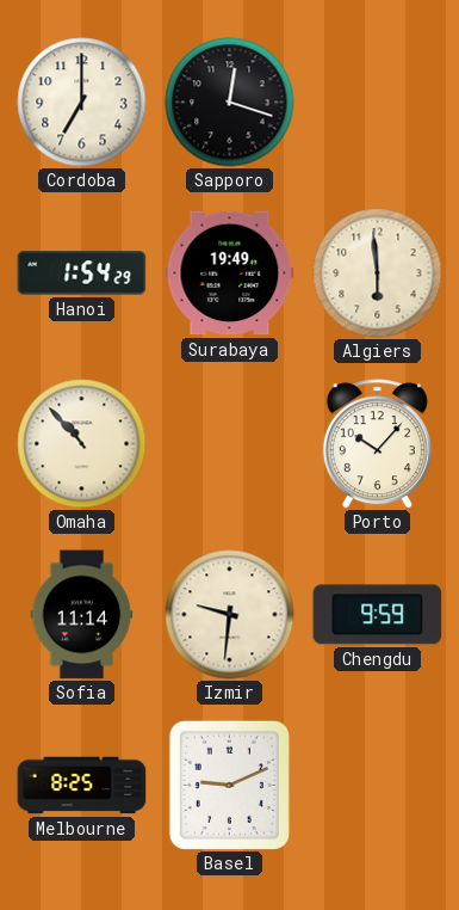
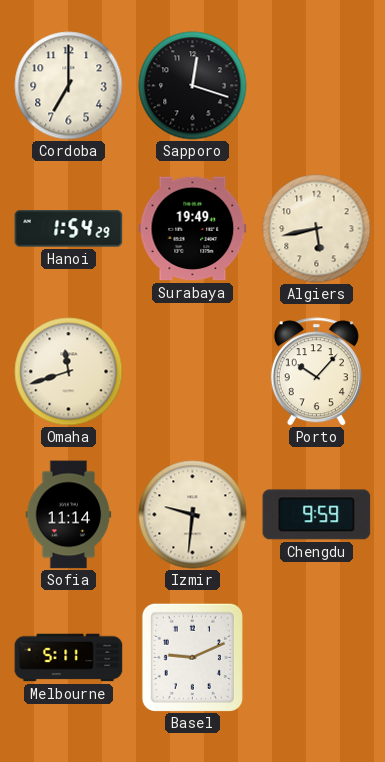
Algiers: 5:59 -> 5:43
Omaha: 10:53 -> 11:42
Melbourne: 8:25 -> 5:11
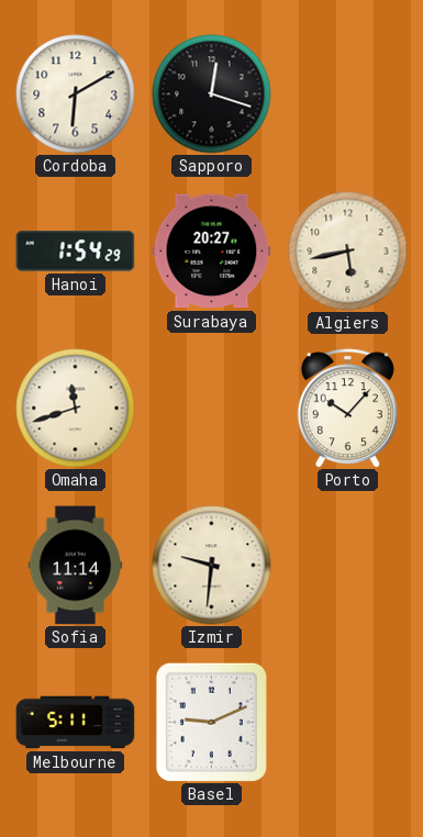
Cordoba: 7:00 -> 6:10
Surabaya: 19:49 -> 20:27
Chengdu: 9:59 -> none
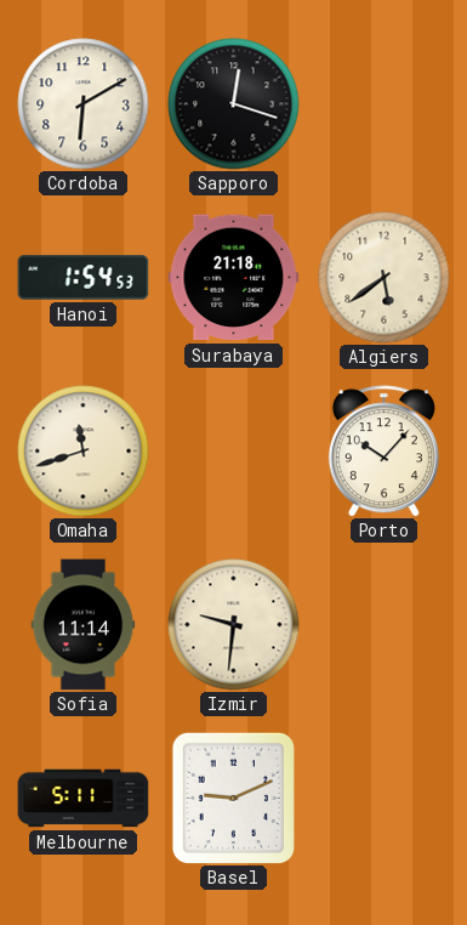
Hanoi: 1:54:29 -> 1:54:53
Surabaya: 20:27 -> 21:18
Algiers: 5:43 -> 5:39
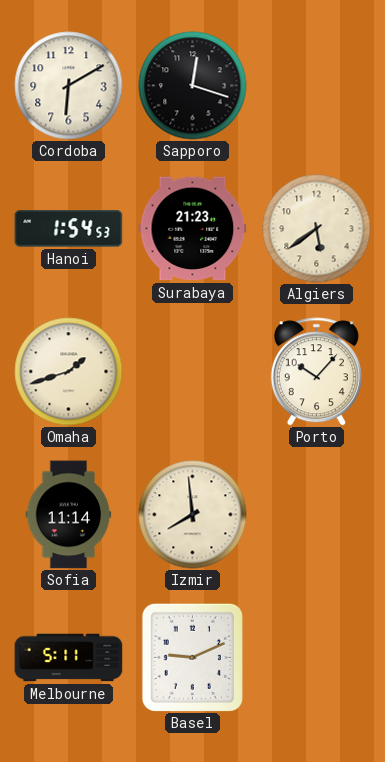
Surabaya: 21:18 -> 21:23
Omaha: 11:42 -> 1:42
Izmir: 9:31 -> 7:59
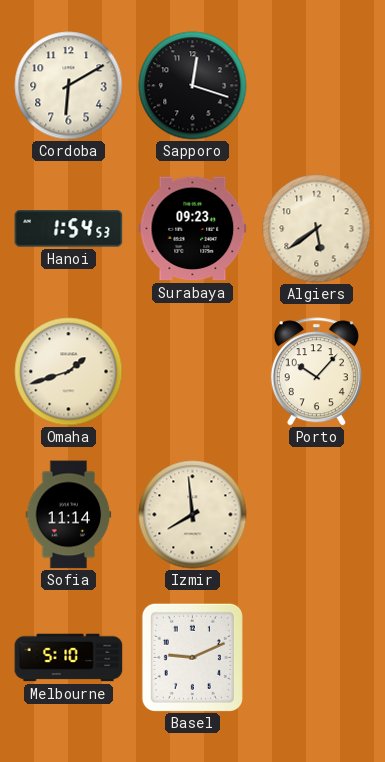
Surabaya: 21:23 -> 09:23
Melbourne: 5:11 -> 5:10
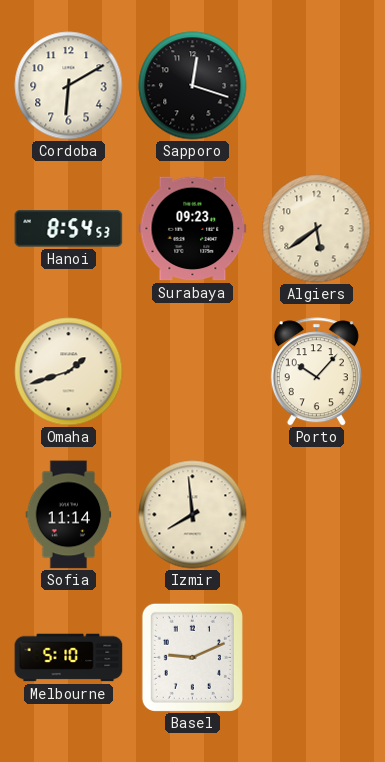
Hanoi: 1:54 -> 8:54
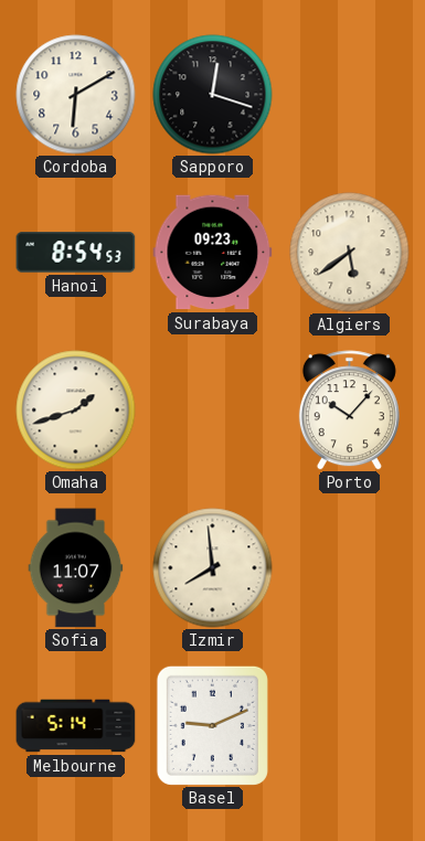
Sofia: 11:14 -> 11:07
Melbourne: 5:10 -> 5:14
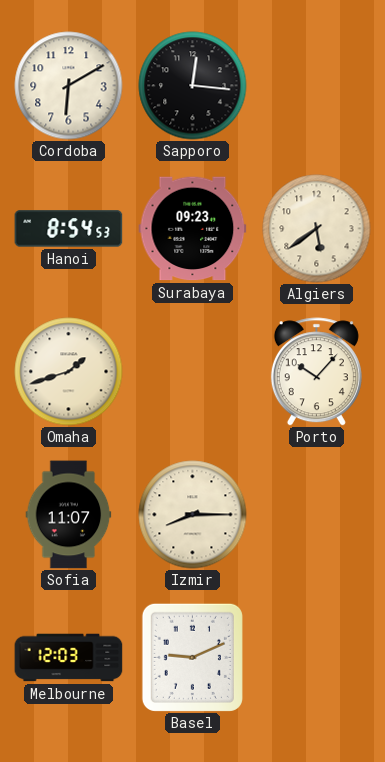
Sapporo: 12:18 -> 12:16
Izmir: 7:59 -> 8:15
Melbourne: 5:14 -> 12:03
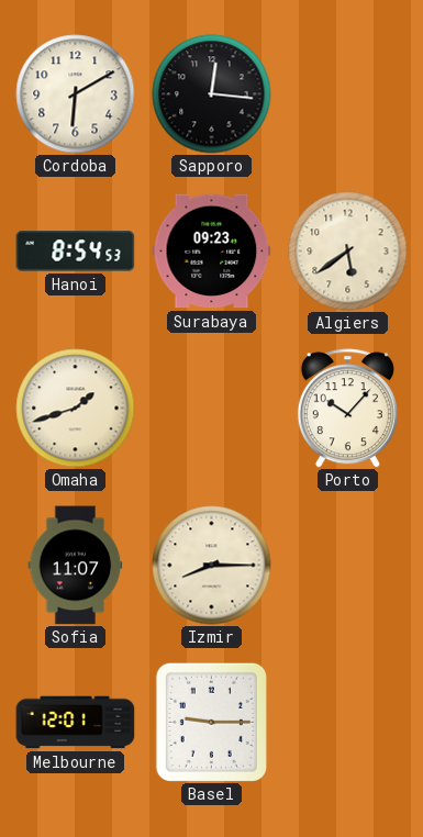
Melbourne: 12:03 -> 12:01
Basel: 9:11 -> 9:15
